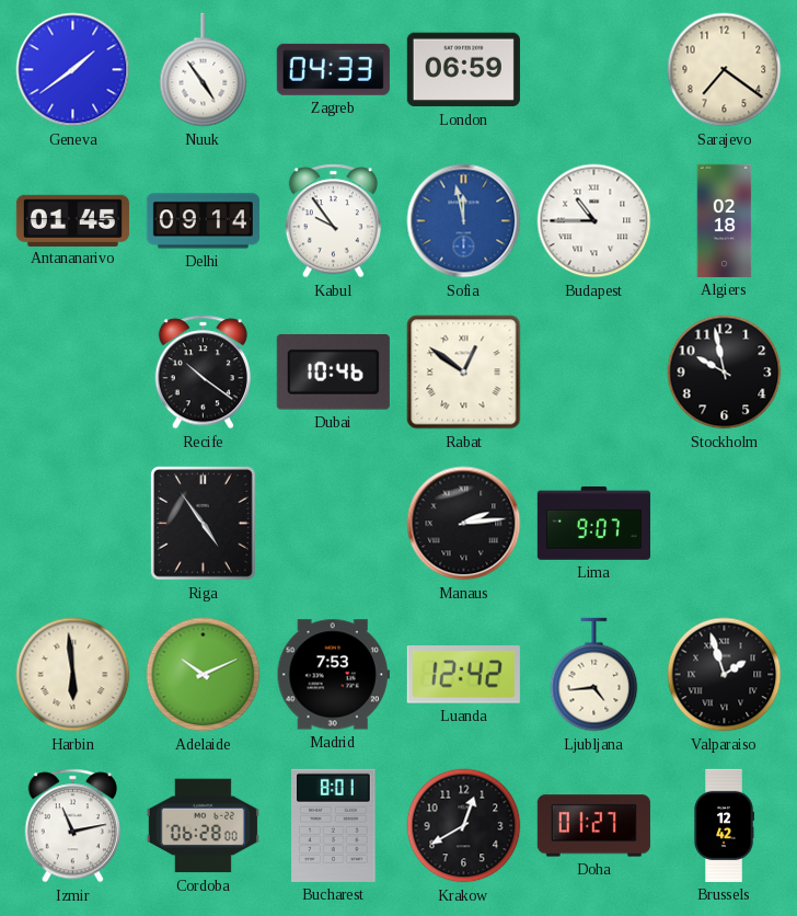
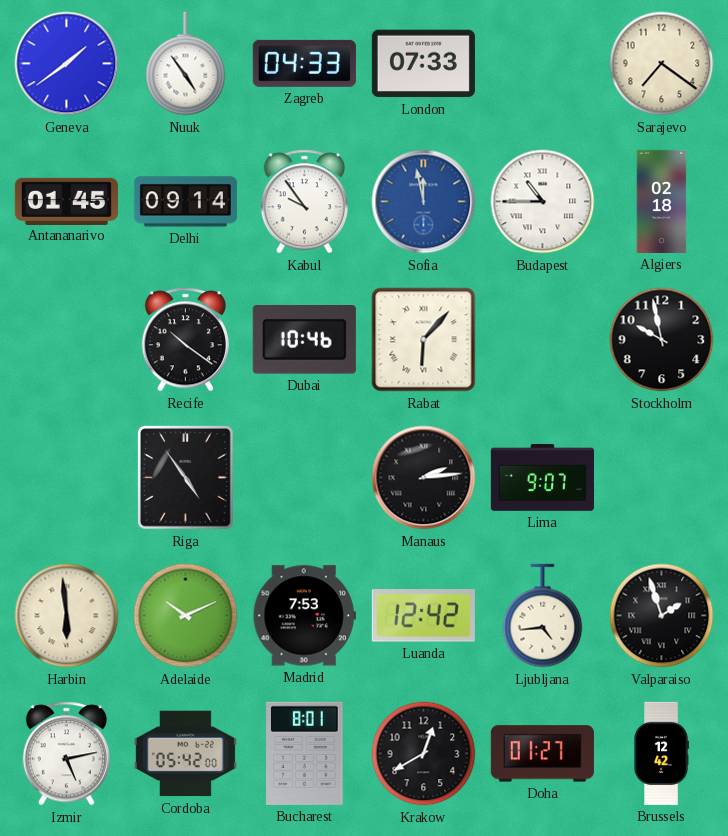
London: 06:59 -> 07:33
Rabat: 12:51 -> 6:07
Izmir: 11:13 -> 5:13
Cordoba: 06:28 -> 05:42
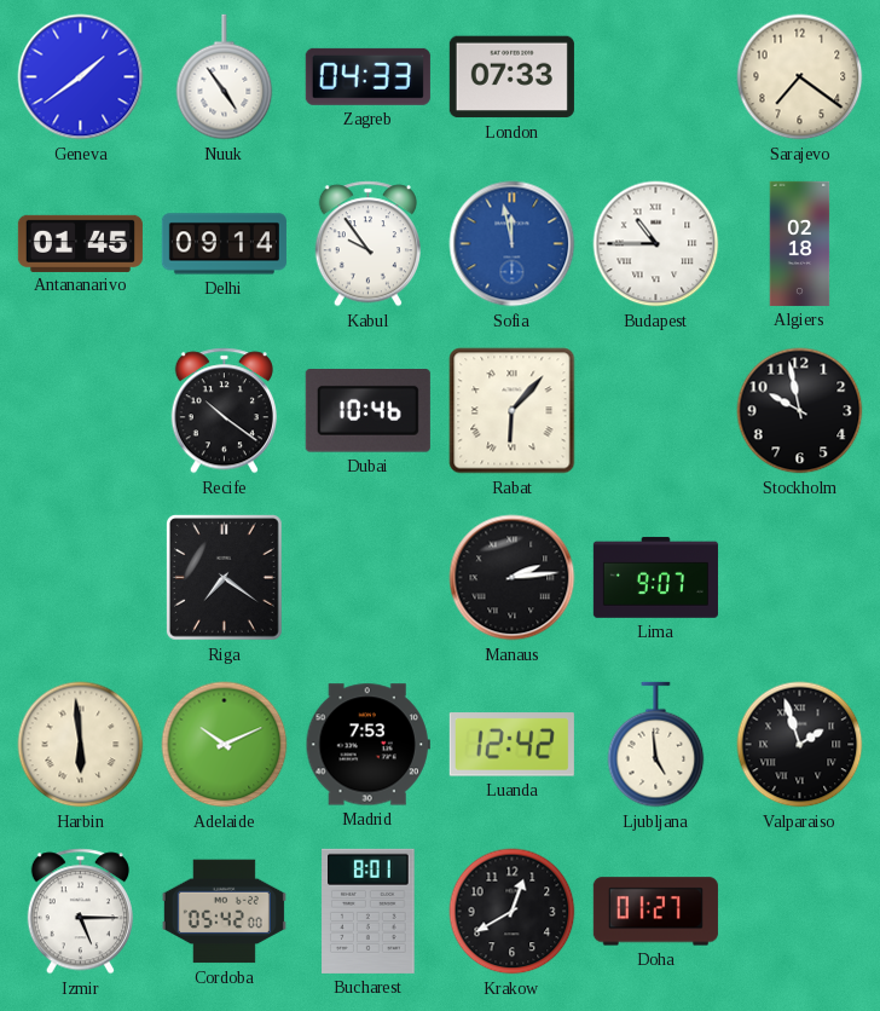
Riga: 4:54 -> 7:21
Ljubljana: 4:44 -> 4:59
Izmir: 5:13 -> 5:15
Brussels: 12:42 -> none
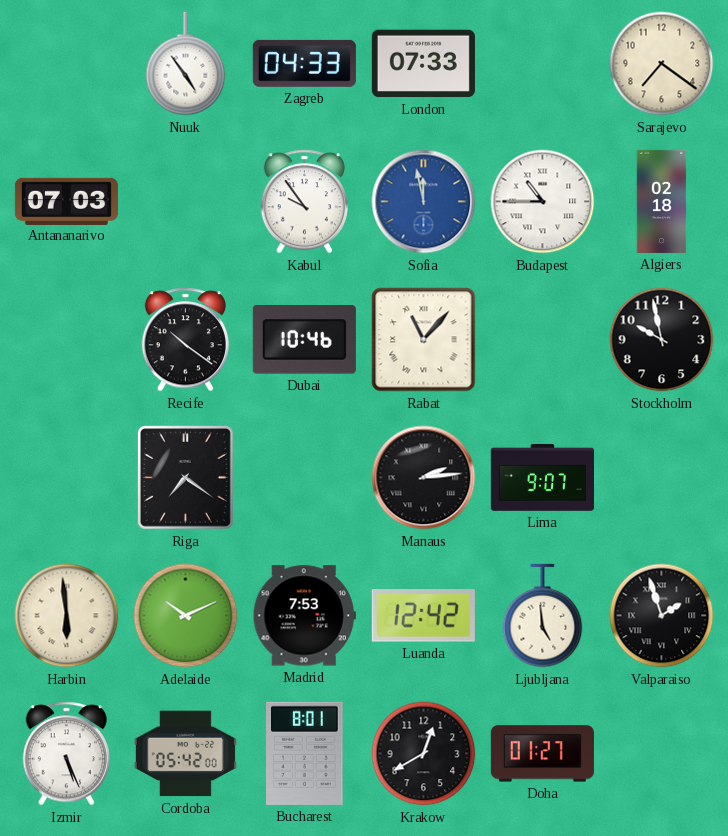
Geneva: 1:39 -> none
Antananarivo: 01:45 -> 07:03
Delhi: 09:14 -> none
Rabat: 6:07 -> 11:07
Izmir: 5:15 -> 5:26
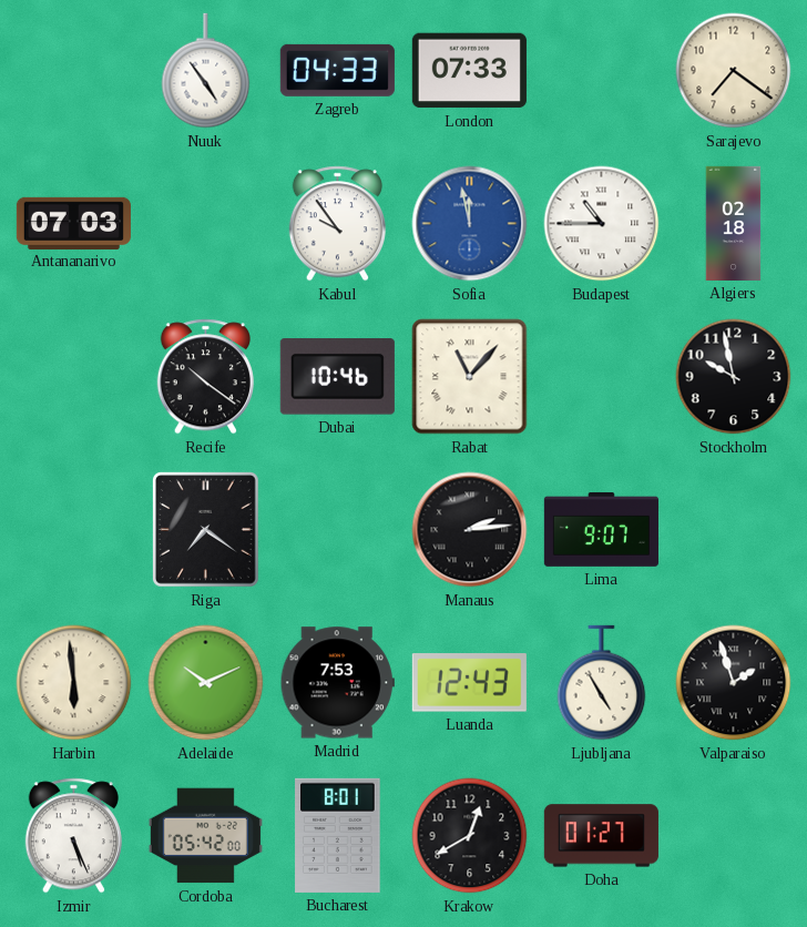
Luanda: 12:42 -> 12:43
Ljubljana: 4:59 -> 4:55
